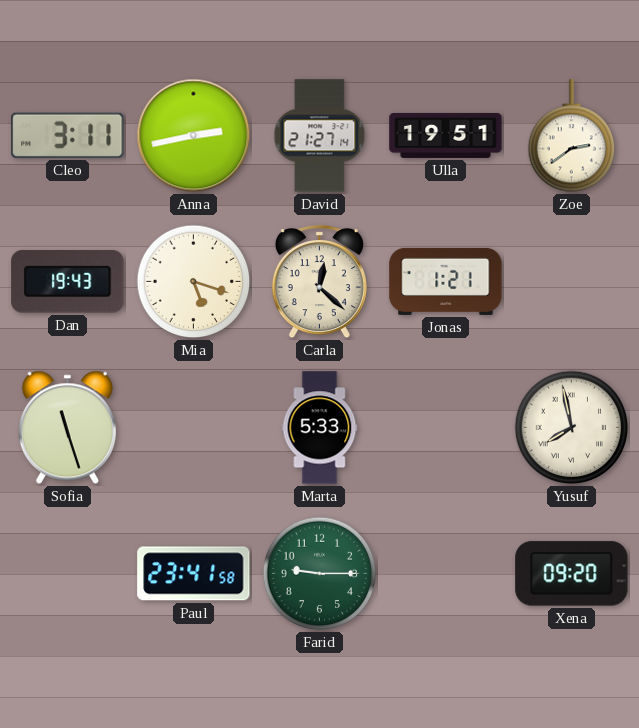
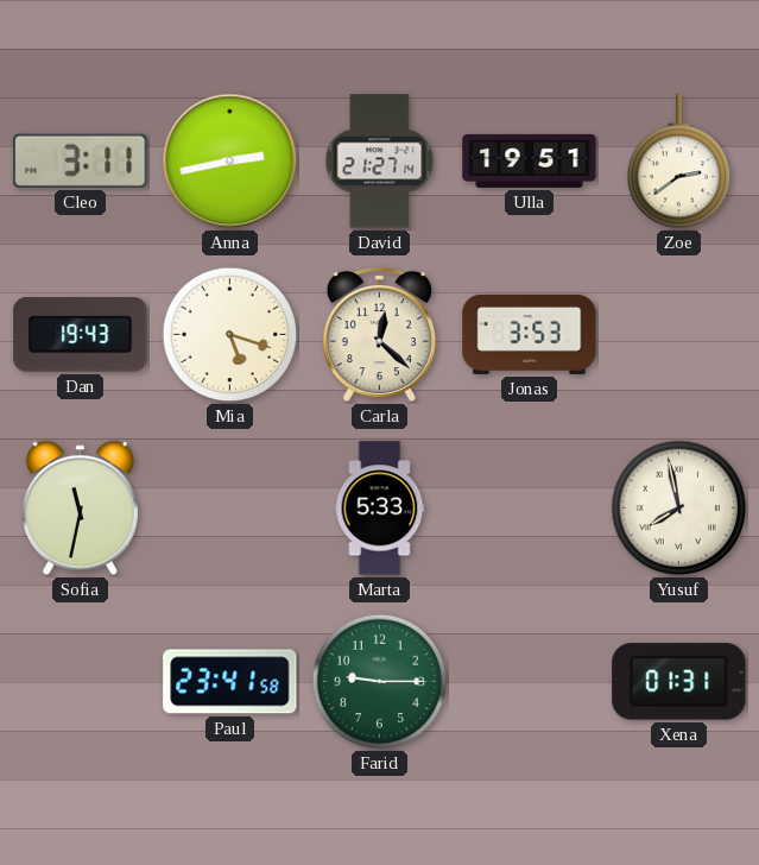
Jonas: 1:21 -> 3:53
Sofia: 11:27 -> 11:32
Xena: 09:20 -> 01:31
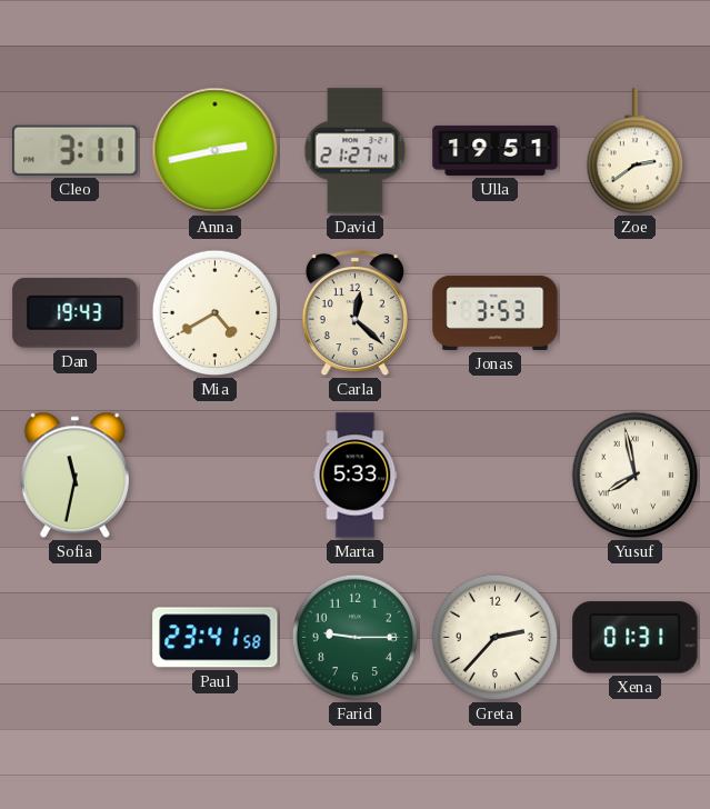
Mia: 5:18 -> 4:40
Greta: none -> 2:37
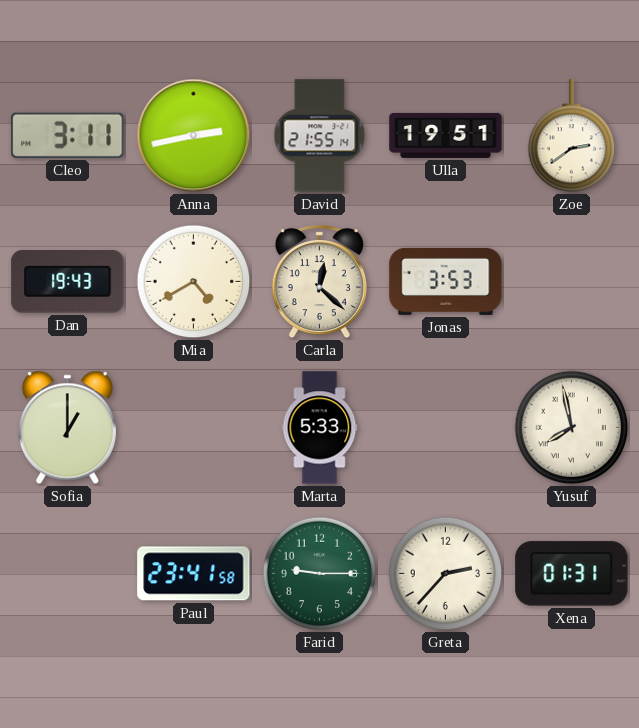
David: 21:27 -> 21:55
Sofia: 11:32 -> 1:00
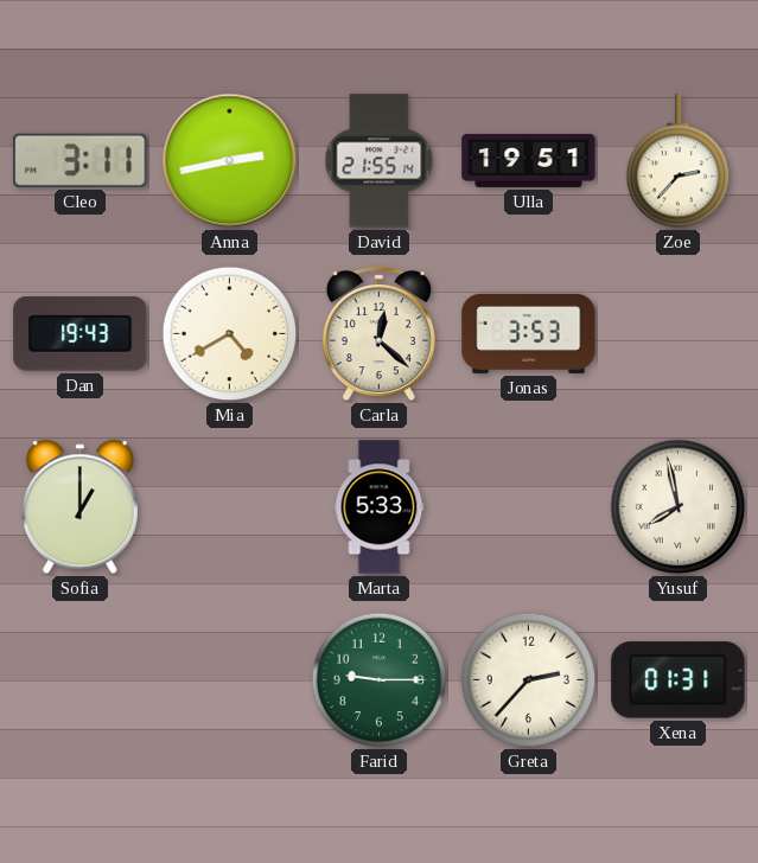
Zoe: 2:39 -> 2:37
Paul: 23:41 -> none
